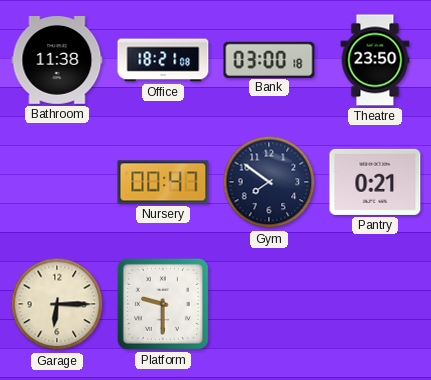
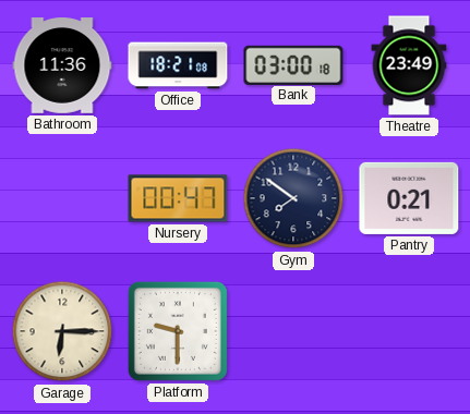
Bathroom: 11:38 -> 11:36
Theatre: 23:50 -> 23:49
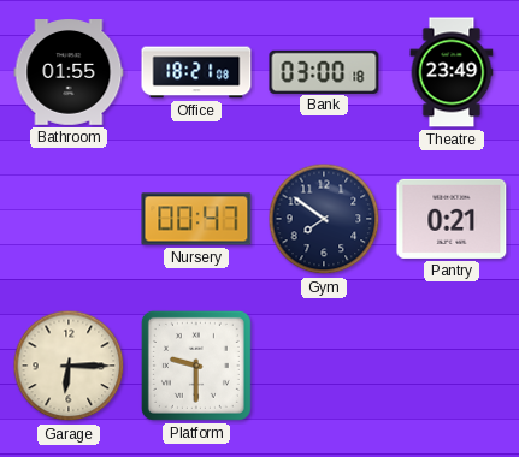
Bathroom: 11:36 -> 01:55
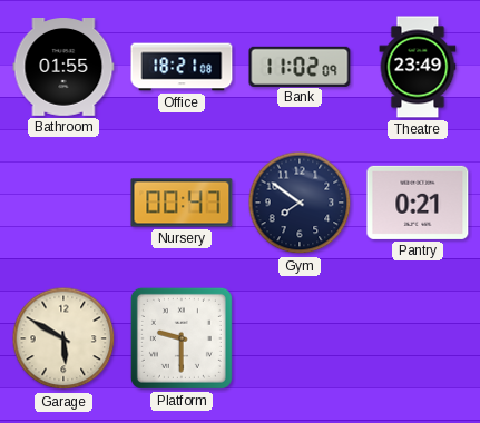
Bank: 03:00 -> 11:02
Garage: 6:15 -> 5:50
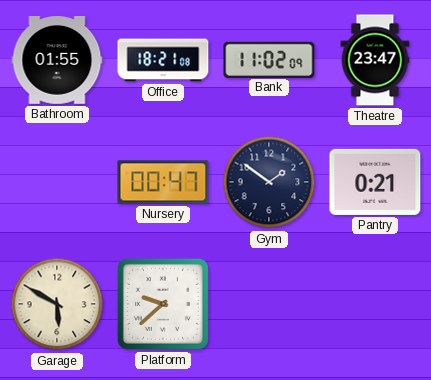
Theatre: 23:49 -> 23:47
Gym: 7:51 -> 1:51
Platform: 9:30 -> 9:38
